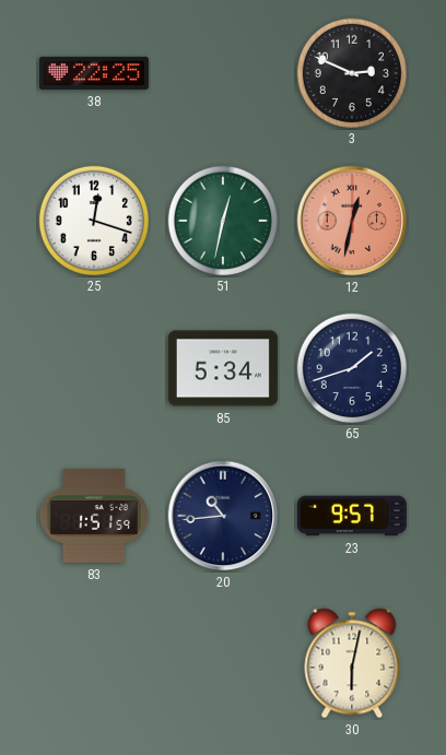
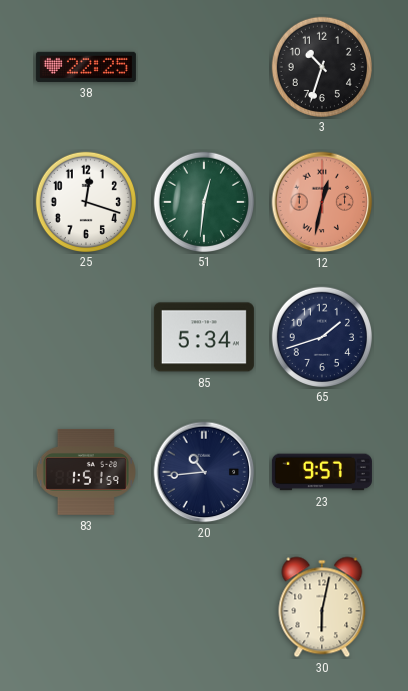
3: 2:49 -> 10:33
51: 12:32 -> 12:31
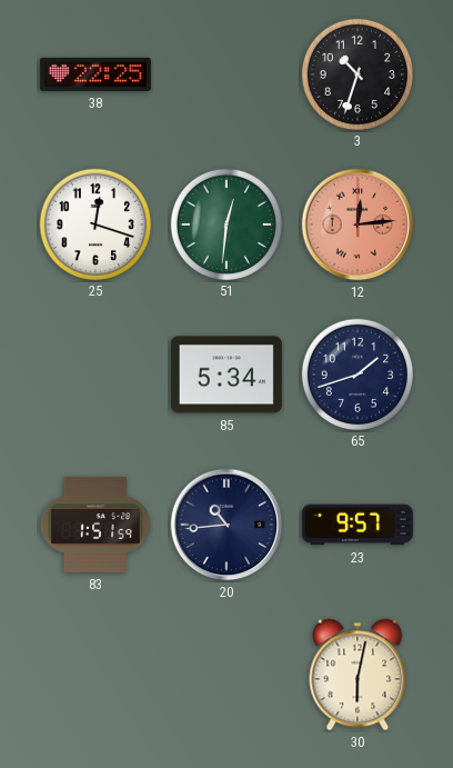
12: 12:32 -> 12:14
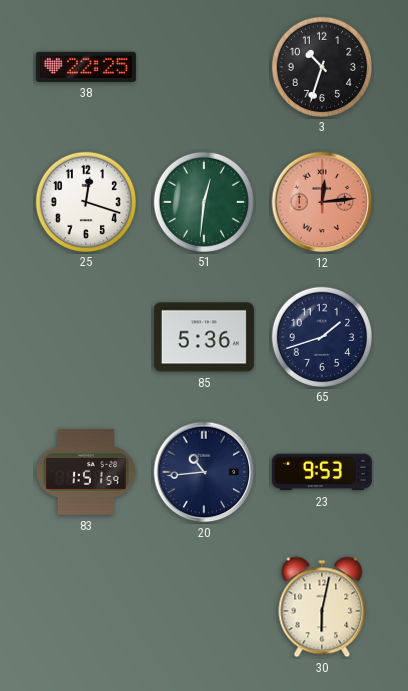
85: 5:34 -> 5:36
23: 9:57 -> 9:53
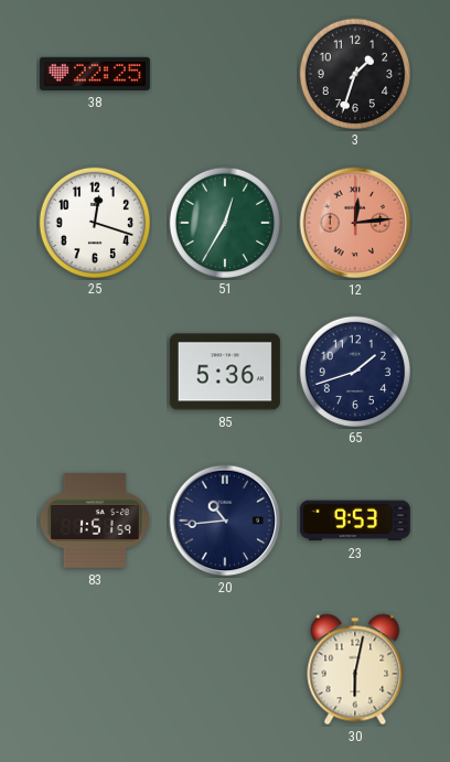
3: 10:33 -> 1:33
51: 12:31 -> 12:35
